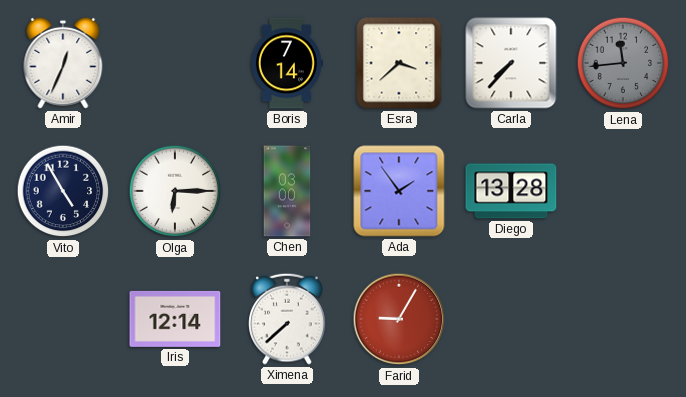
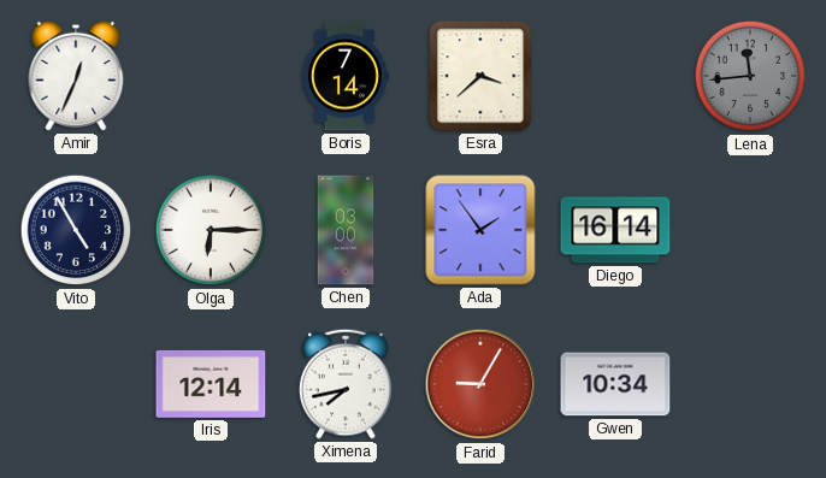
Carla: 7:37 -> none
Diego: 13:28 -> 16:14
Ximena: 7:38 -> 7:43
Gwen: none -> 10:34
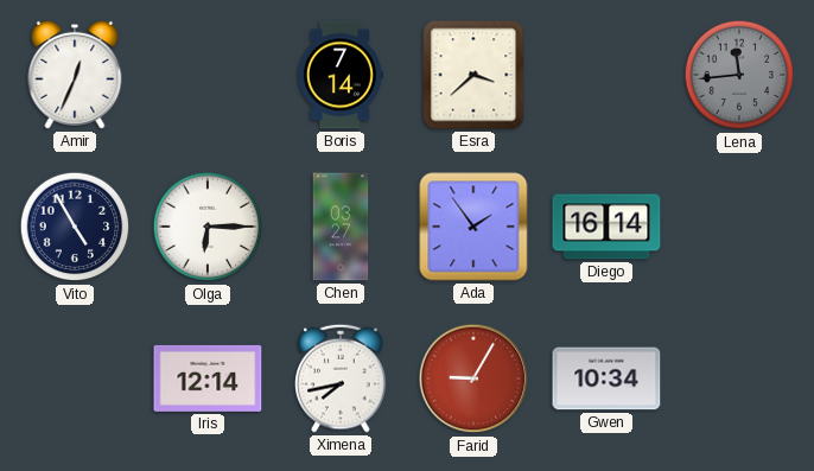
Chen: 03:00 -> 03:27
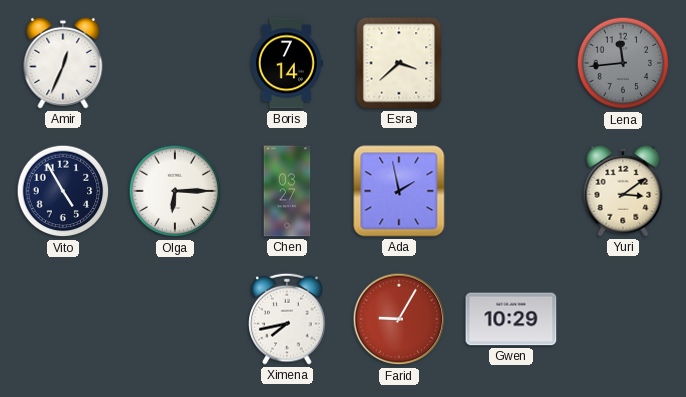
Ada: 1:54 -> 1:58
Diego: 16:14 -> none
Yuri: none -> 3:09
Iris: 12:14 -> none
Gwen: 10:34 -> 10:29
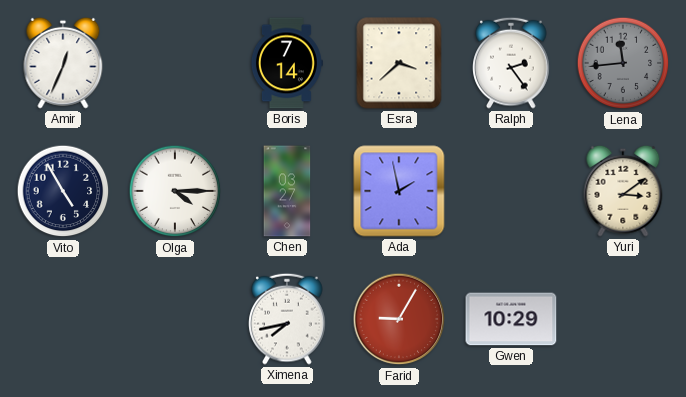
Ralph: none -> 2:24
Olga: 6:15 -> 4:15
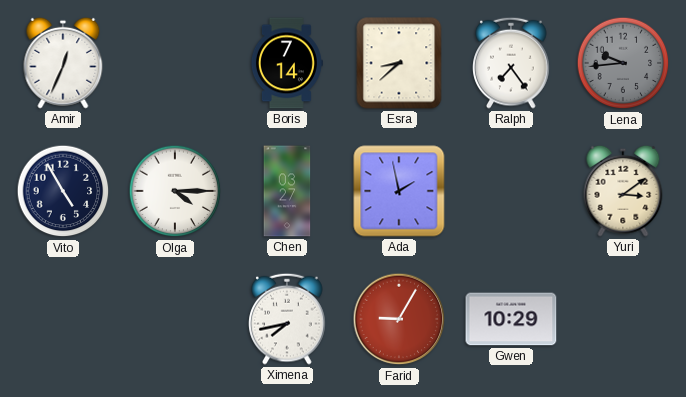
Esra: 3:38 -> 8:38
Ralph: 2:24 -> 7:24
Lena: 11:44 -> 9:44
